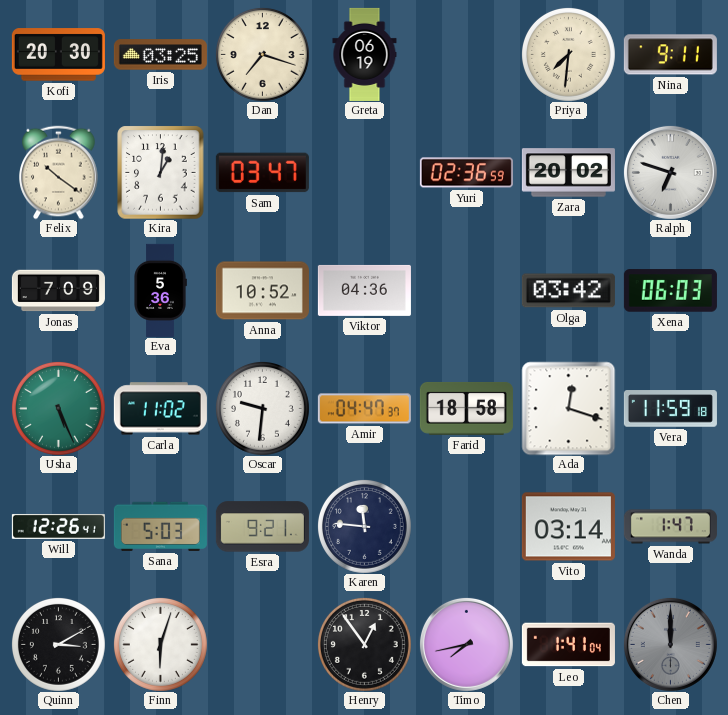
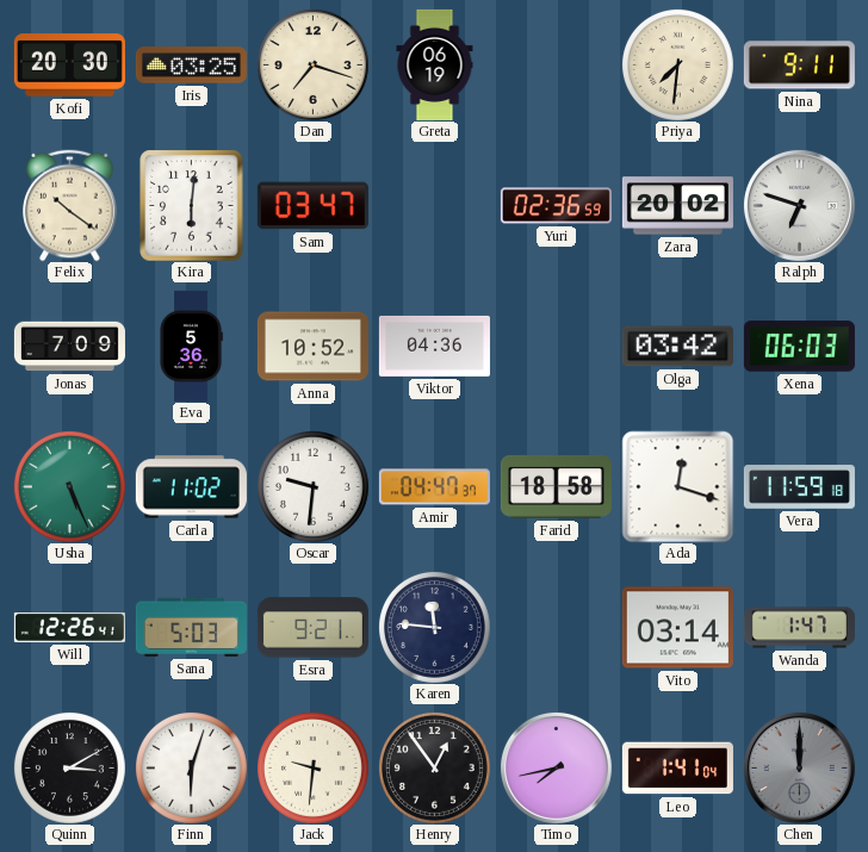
Kira: 1:01 -> 6:01
Jack: none -> 9:31
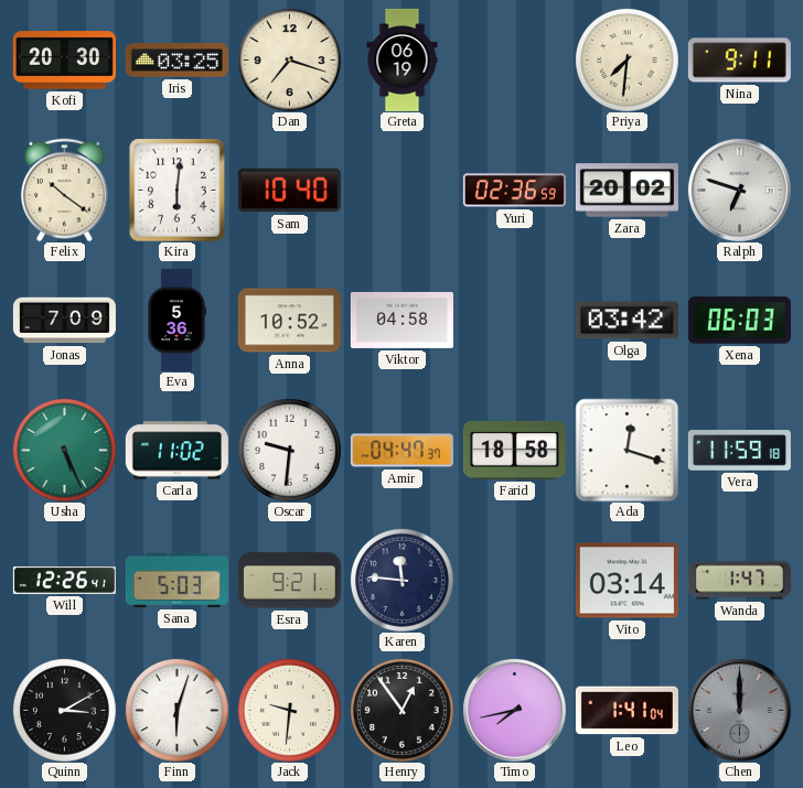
Sam: 03:47 -> 10:40
Viktor: 04:36 -> 04:58
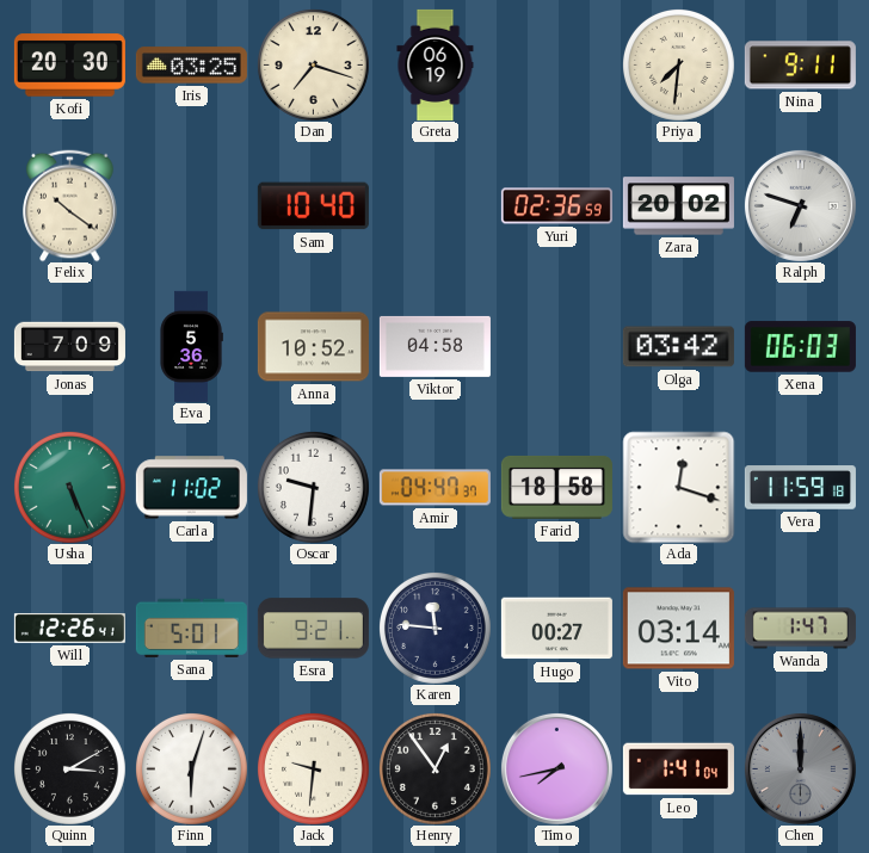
Kira: 6:01 -> none
Sana: 5:03 -> 5:01
Hugo: none -> 00:27
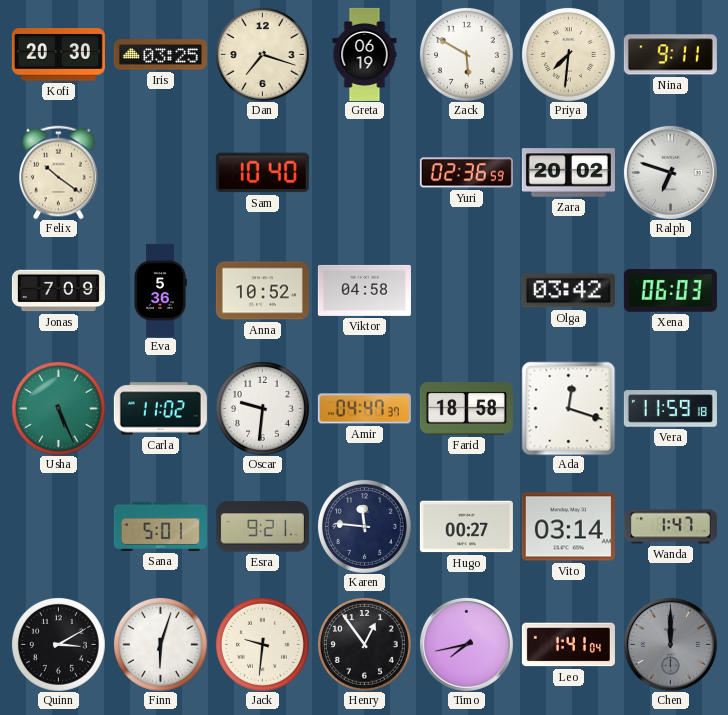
Zack: none -> 5:50
Will: 12:26 -> none
